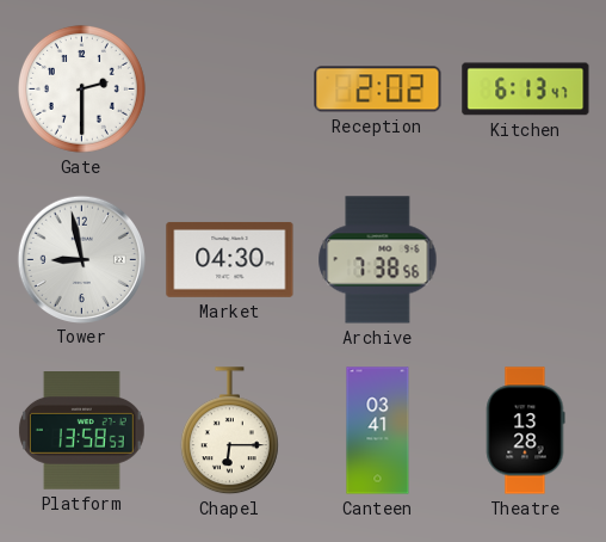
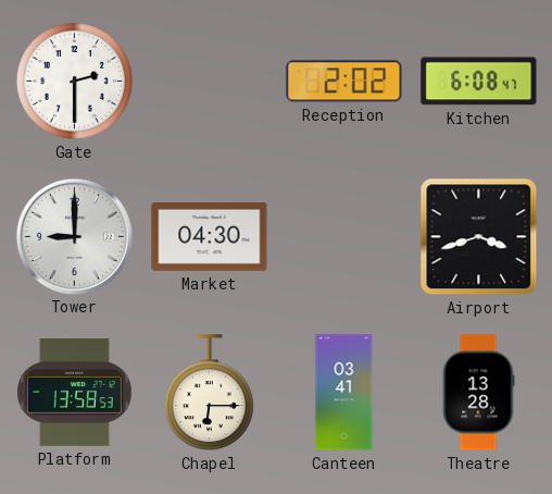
Kitchen: 6:13 -> 6:08
Tower: 8:58 -> 9:00
Archive: 7:38 -> none
Airport: none -> 3:42
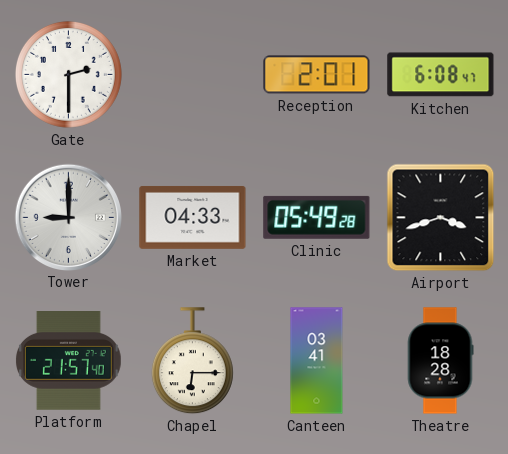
Reception: 2:02 -> 2:01
Market: 04:30 -> 04:33
Clinic: none -> 05:49
Platform: 13:58 -> 21:57
Theatre: 13:28 -> 18:28
